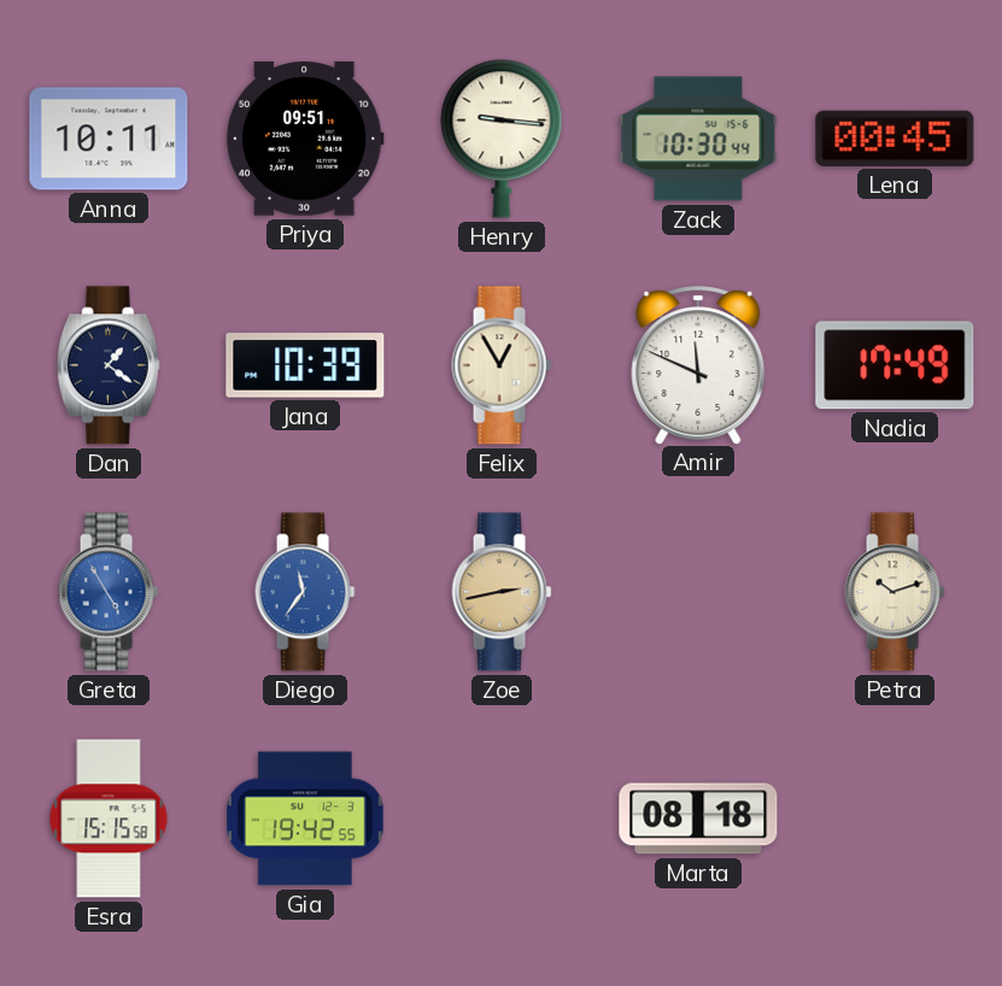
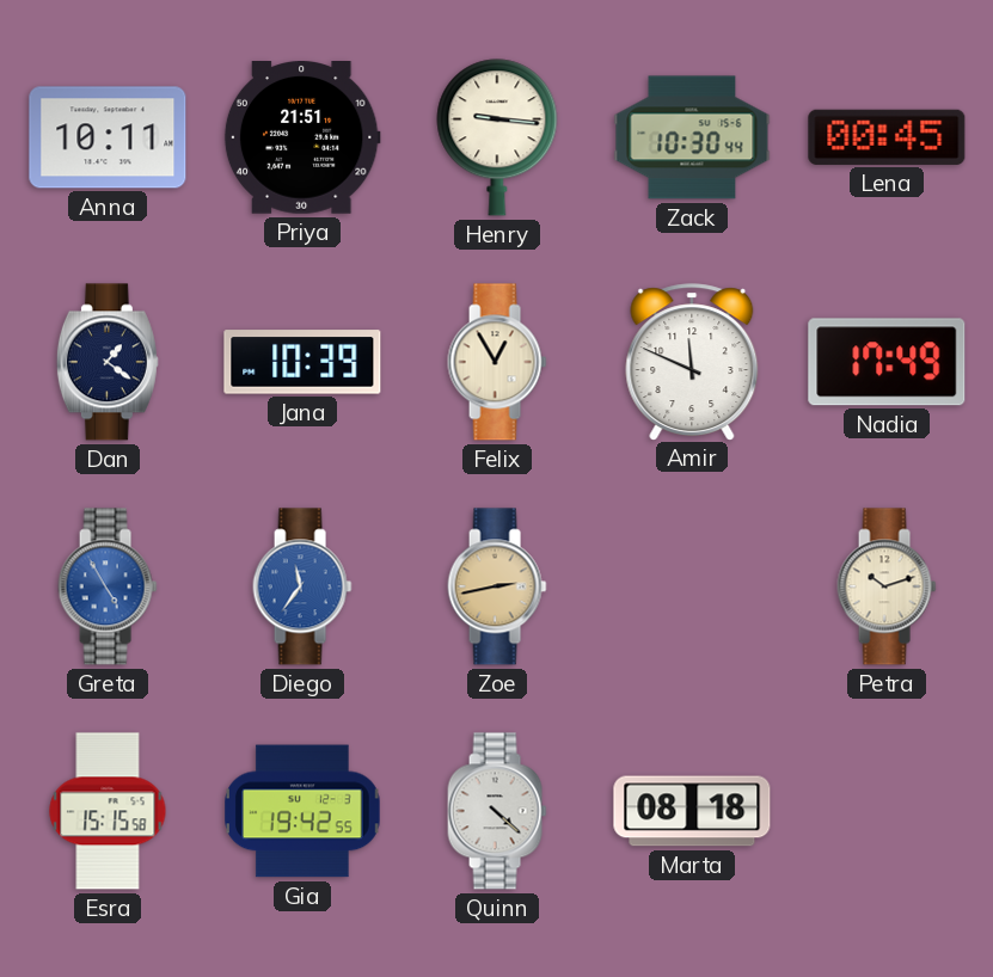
Priya: 09:51 -> 21:51
Quinn: none -> 4:22
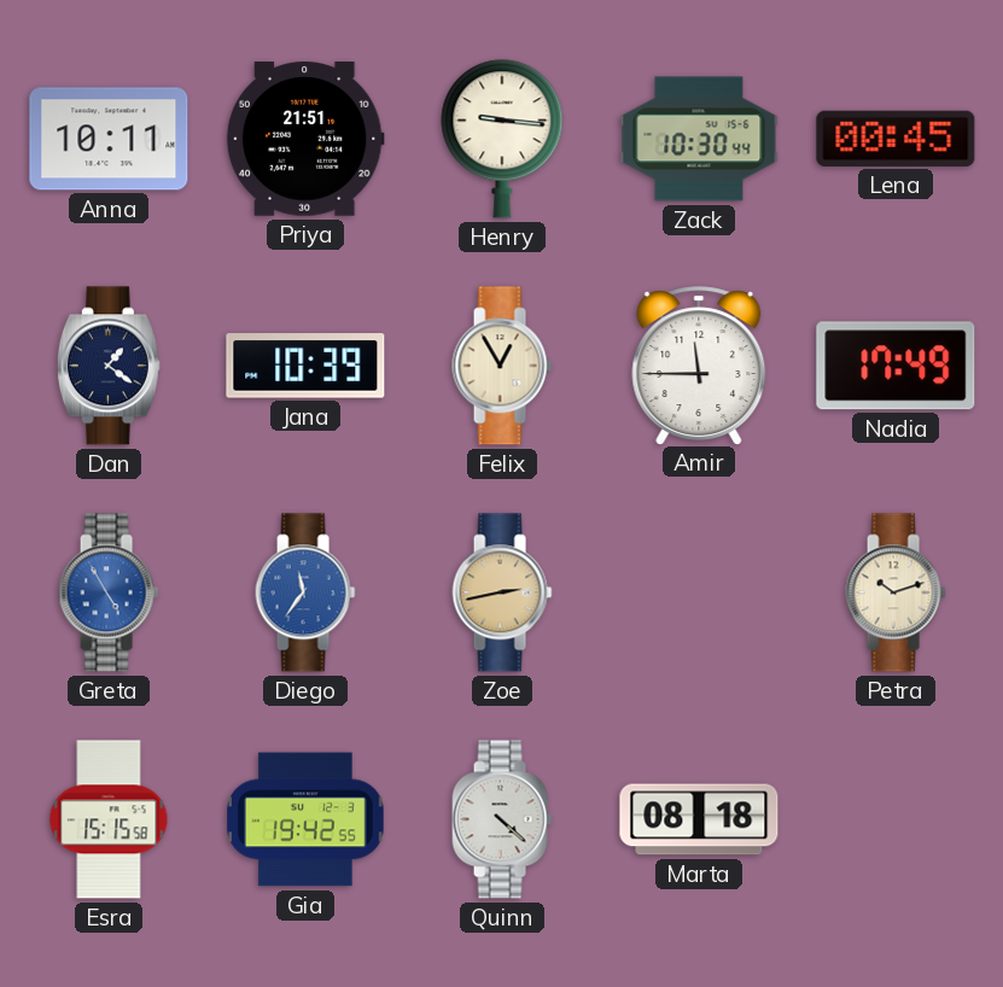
Amir: 11:49 -> 11:45
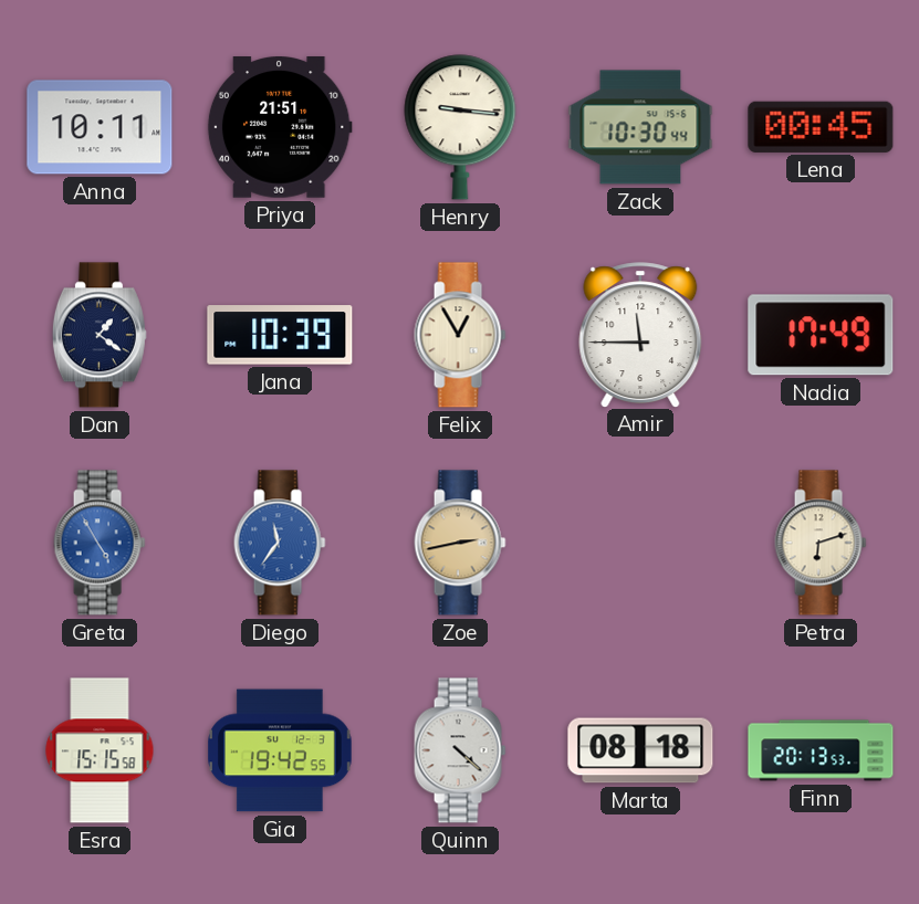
Petra: 10:12 -> 6:12
Finn: none -> 20:13
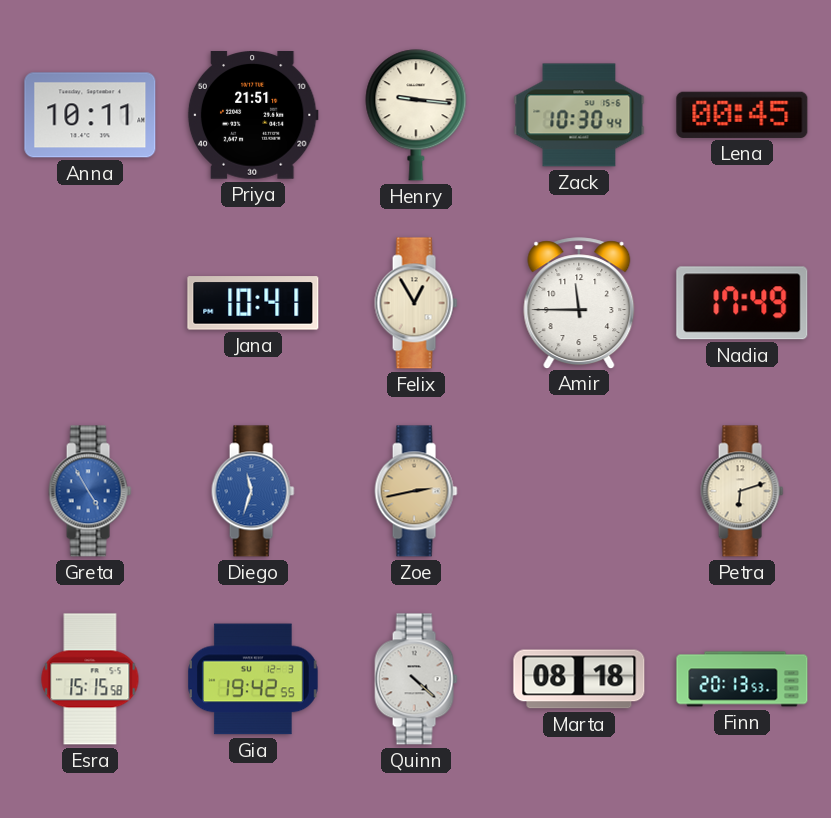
Dan: 1:21 -> none
Jana: 10:39 -> 10:41
Diego: 11:36 -> 11:33
